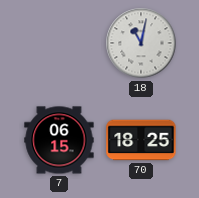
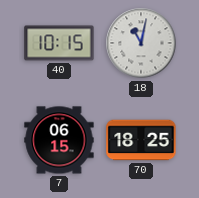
40: none -> 10:15
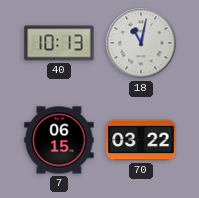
40: 10:15 -> 10:13
70: 18:25 -> 03:22
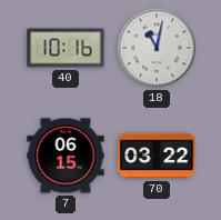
40: 10:13 -> 10:16
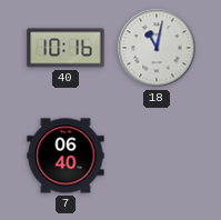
7: 06:15 -> 06:40
70: 03:22 -> none
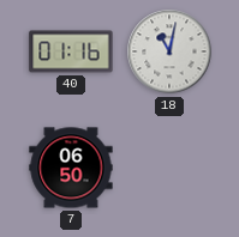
40: 10:16 -> 01:16
7: 06:40 -> 06:50
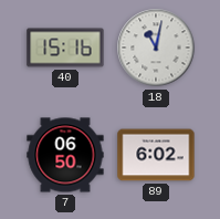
40: 01:16 -> 15:16
89: none -> 6:02
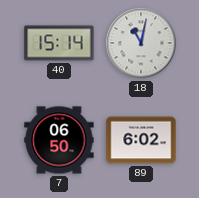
40: 15:16 -> 15:14
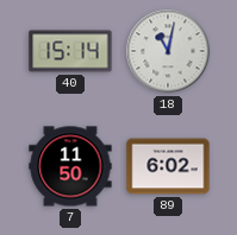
7: 06:50 -> 11:50
